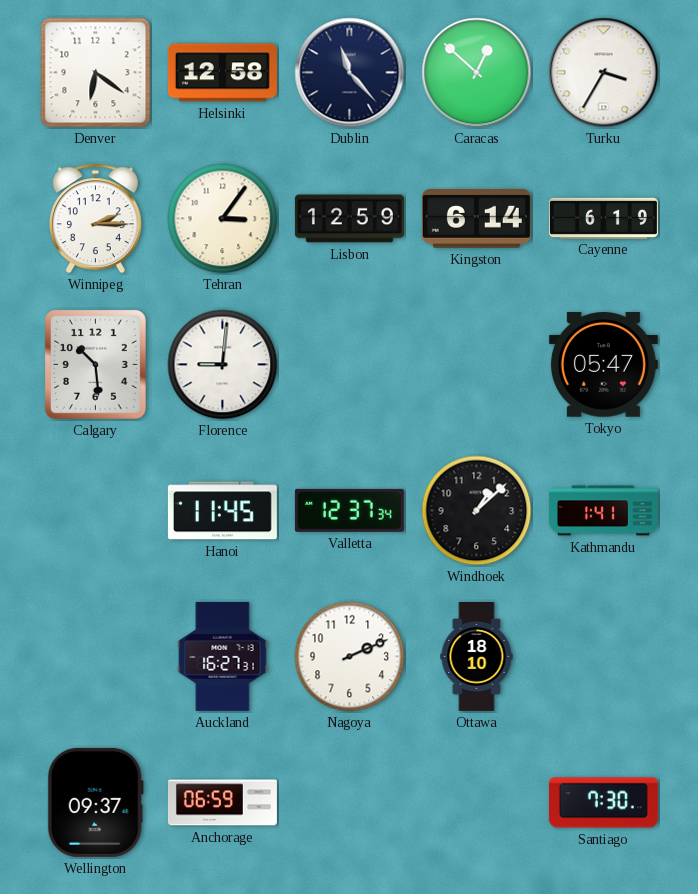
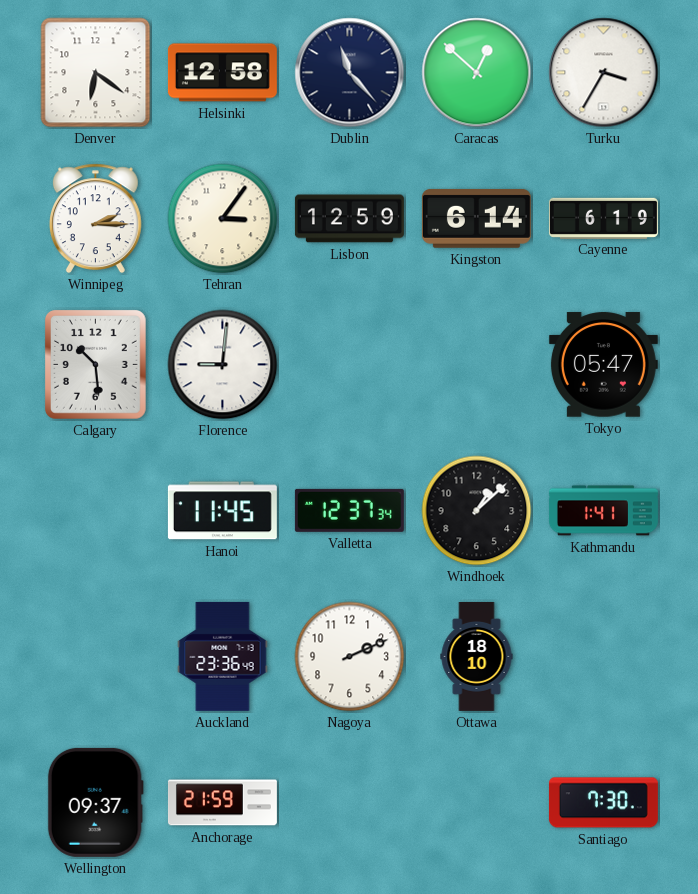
Auckland: 16:27 -> 23:36
Anchorage: 06:59 -> 21:59
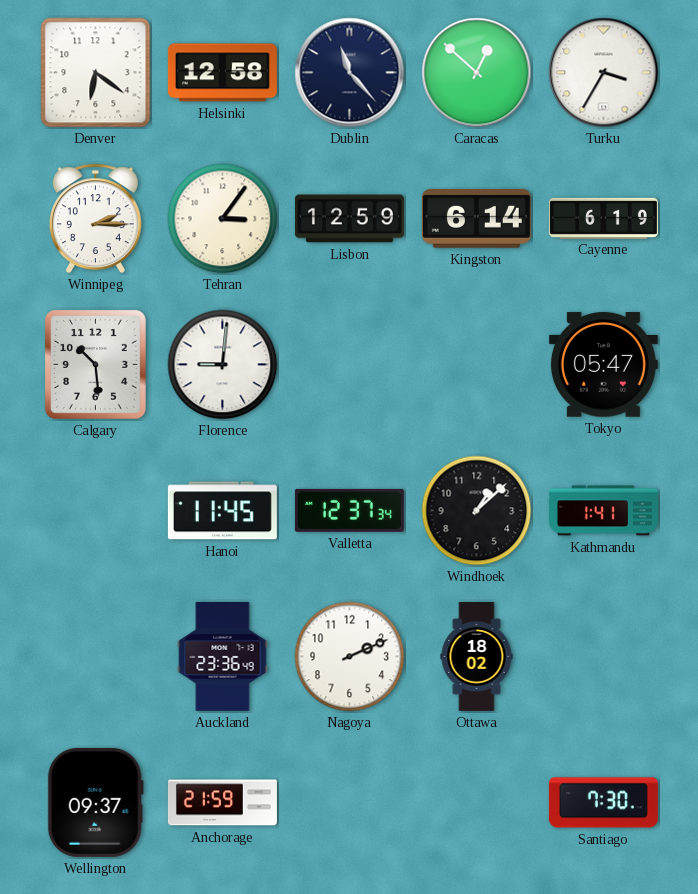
Ottawa: 18:10 -> 18:02
